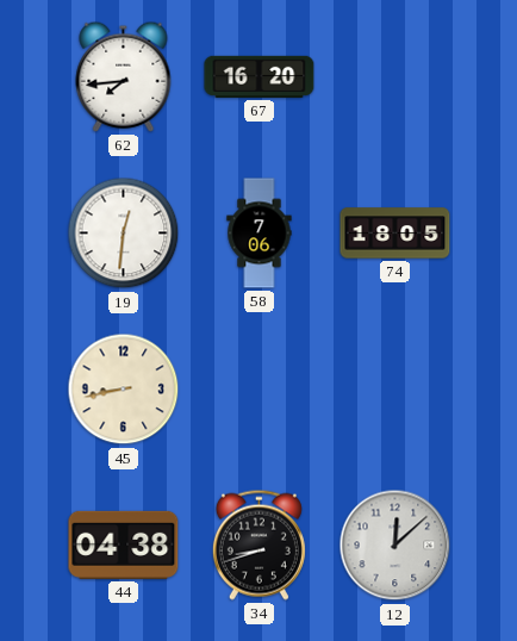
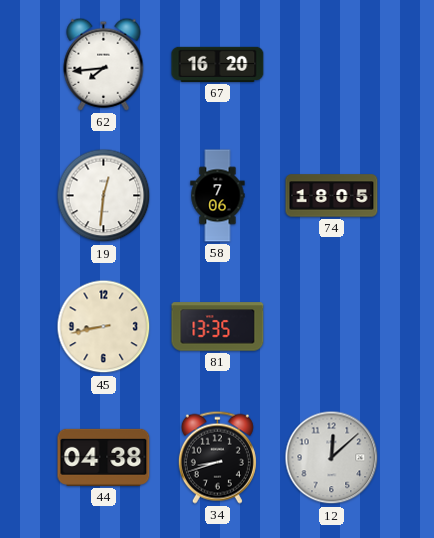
81: none -> 13:35
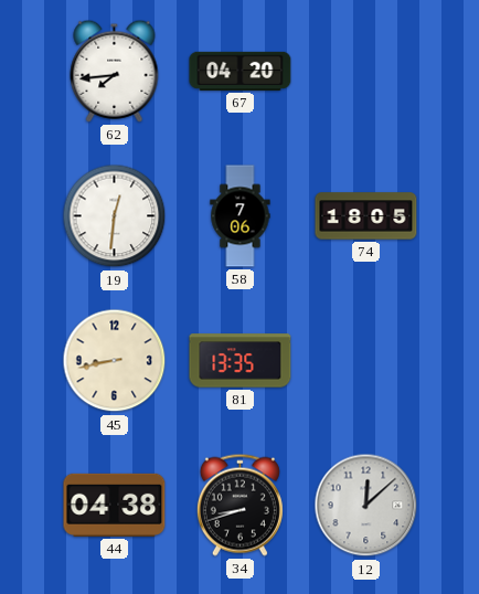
67: 16:20 -> 04:20
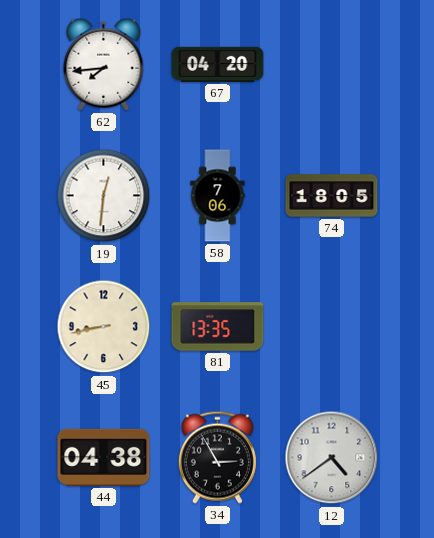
34: 8:42 -> 2:55
12: 12:08 -> 4:39
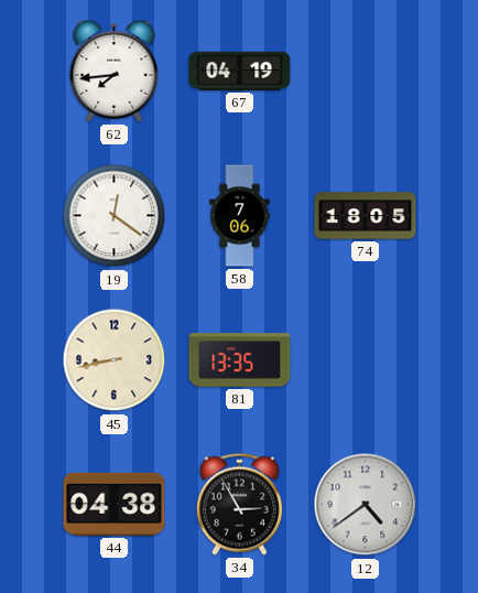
67: 04:20 -> 04:19
19: 12:31 -> 12:21
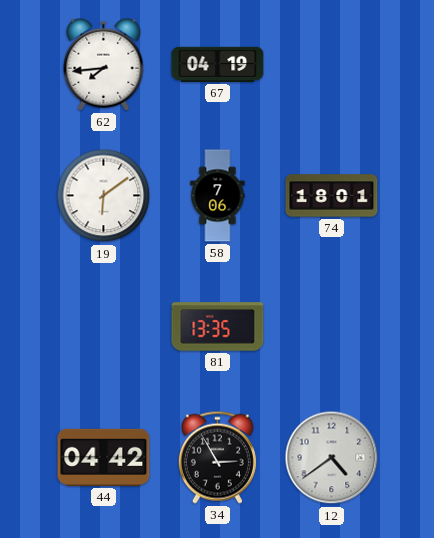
19: 12:21 -> 6:09
74: 18:05 -> 18:01
45: 8:43 -> none
44: 04:38 -> 04:42
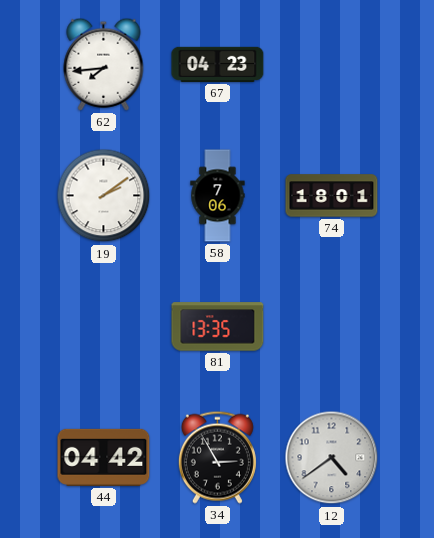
67: 04:19 -> 04:23
19: 6:09 -> 2:09
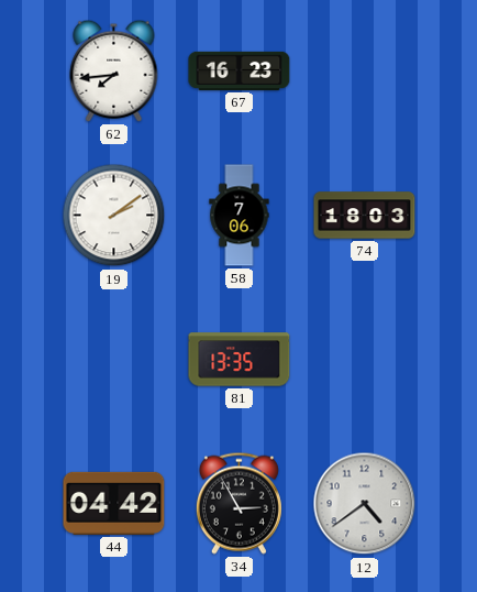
67: 04:23 -> 16:23
74: 18:01 -> 18:03
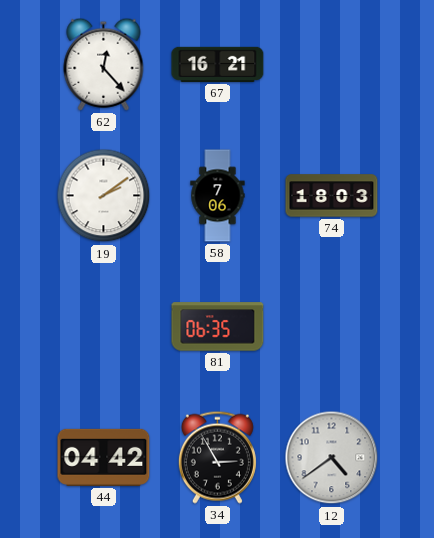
62: 7:44 -> 12:23
67: 16:23 -> 16:21
81: 13:35 -> 06:35
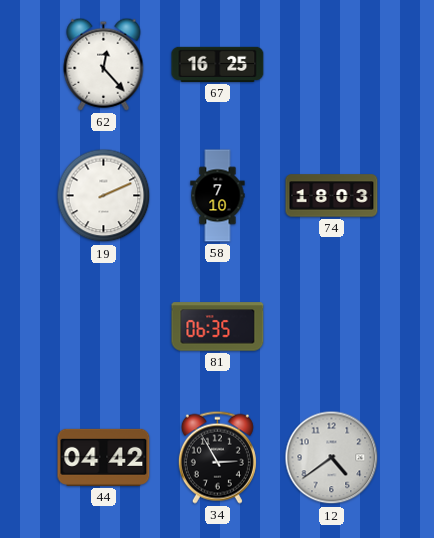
67: 16:21 -> 16:25
19: 2:09 -> 2:11
58: 7:06 -> 7:10
